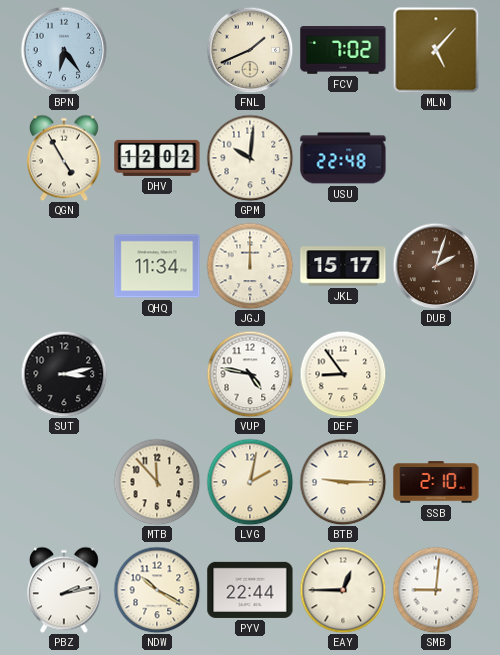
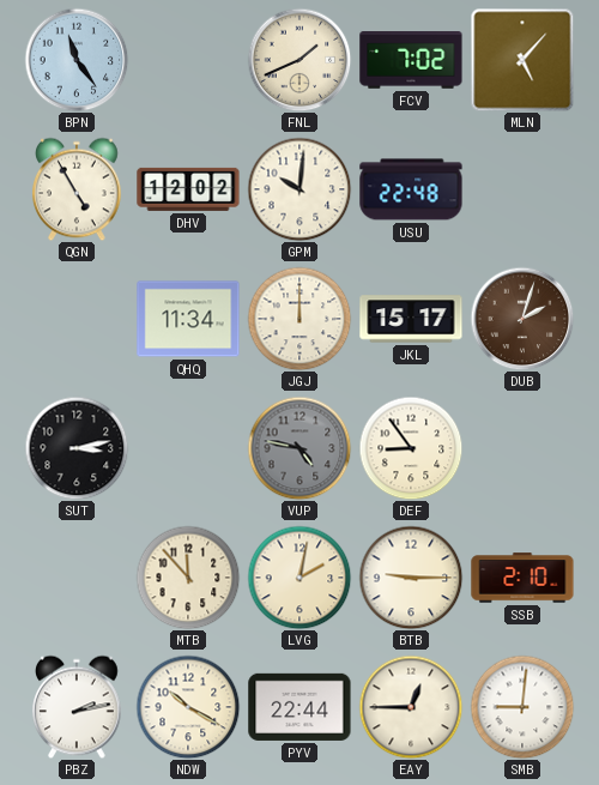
BPN: 6:24 -> 11:24
VUP dial: white -> grey
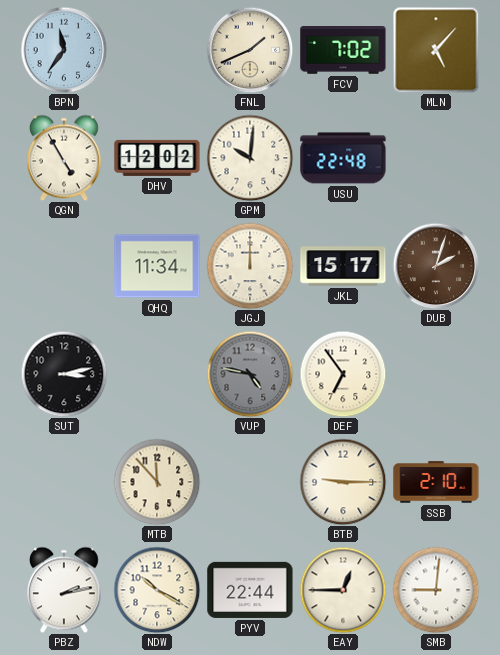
BPN: 11:24 -> 11:36
DEF: 8:54 -> 6:54
LVG: 2:02 -> none
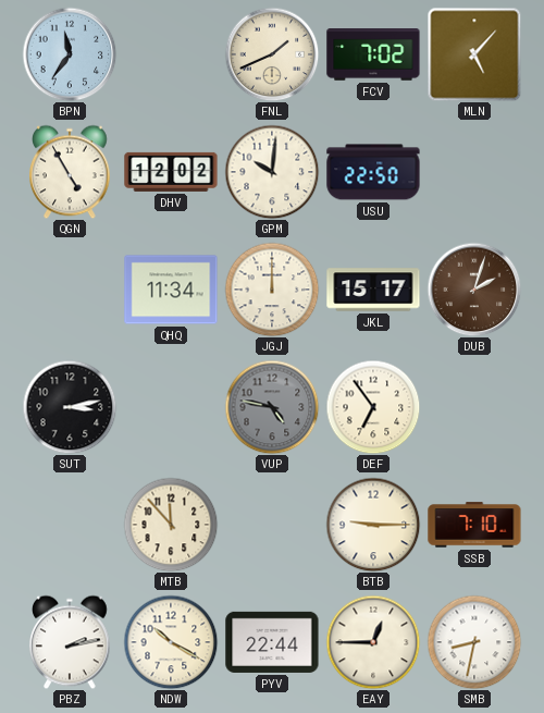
USU: 22:48 -> 22:50
SSB: 2:10 -> 7:10
SMB: 9:01 -> 8:32
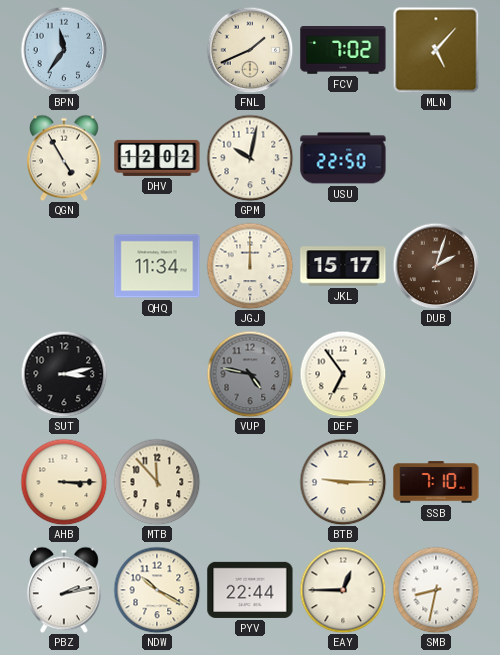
GPM: 10:01 -> 10:02
AHB: none -> 3:15
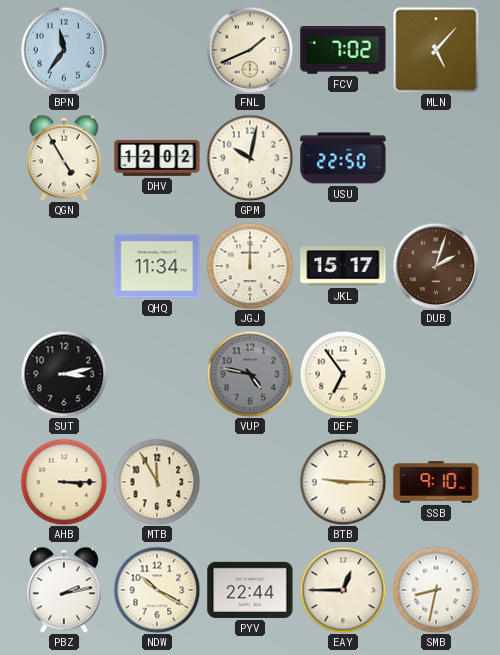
MTB: 11:53 -> 11:55
SSB: 7:10 -> 9:10
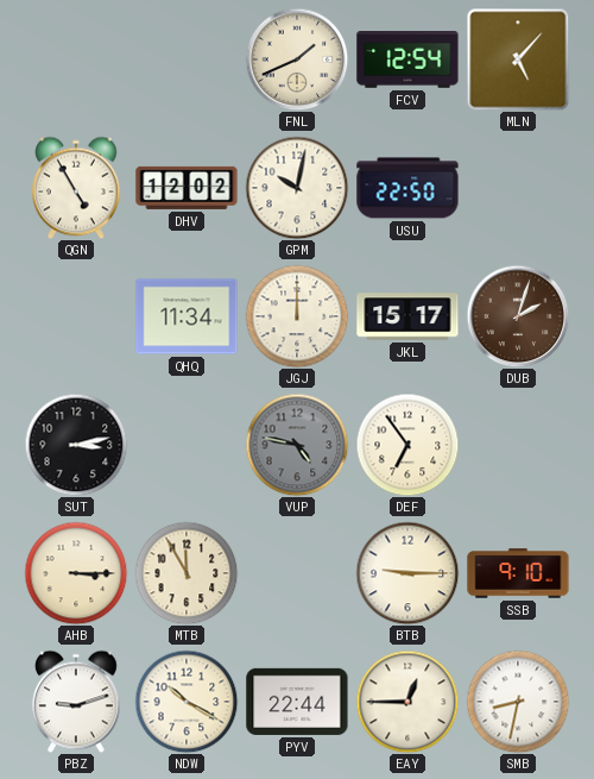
BPN: 11:36 -> none
FCV: 7:02 -> 12:54
PBZ: 2:13 -> 9:12
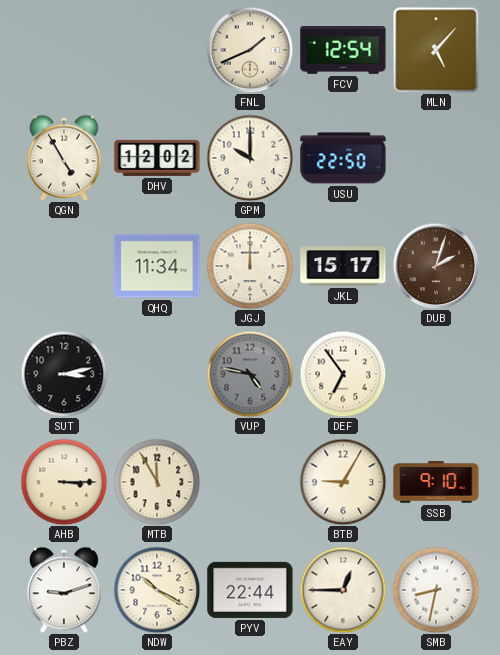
GPM: 10:02 -> 10:00
BTB: 9:15 -> 9:05
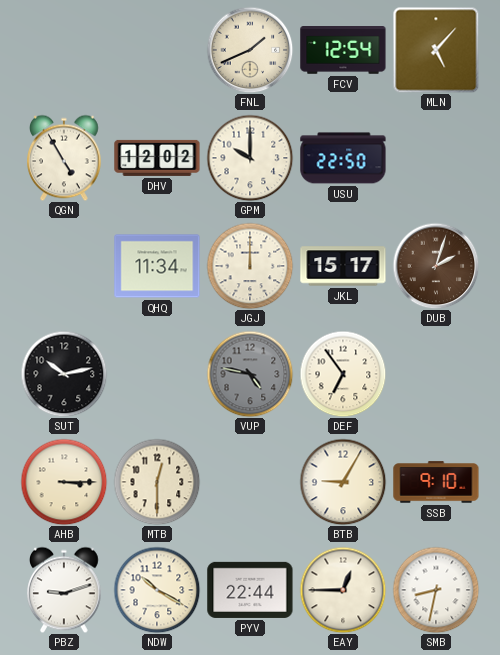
SUT: 3:13 -> 10:13
MTB: 11:55 -> 12:30
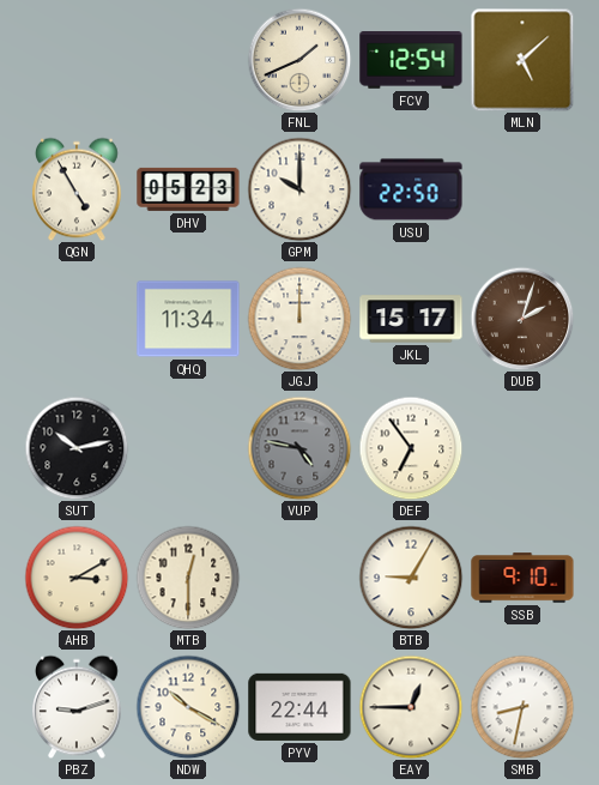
MLN: 5:07 -> 5:08
DHV: 12:02 -> 05:23
AHB: 3:15 -> 3:10
